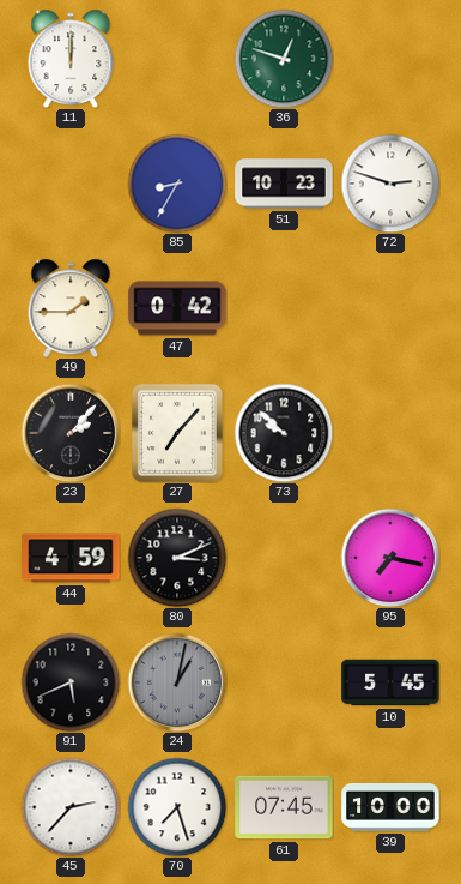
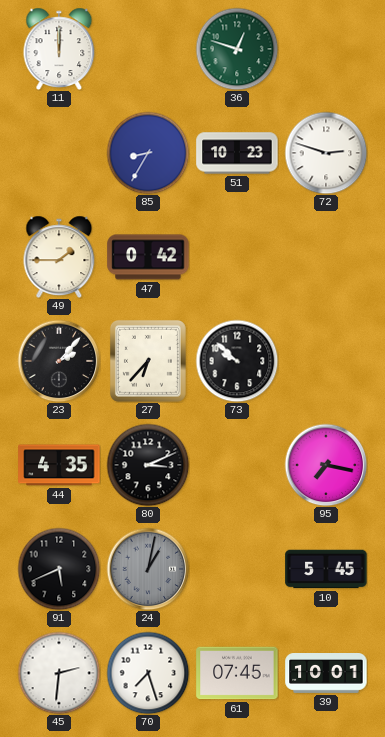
27: 7:07 -> 6:37
44: 4:59 -> 4:35
45: 2:37 -> 2:31
39: 10:00 -> 10:01
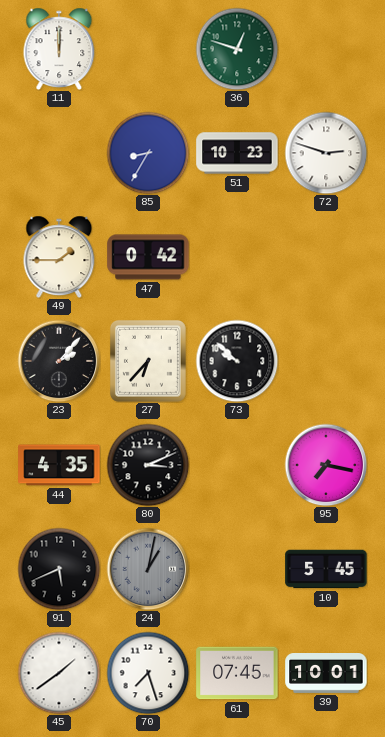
45: 2:31 -> 1:39
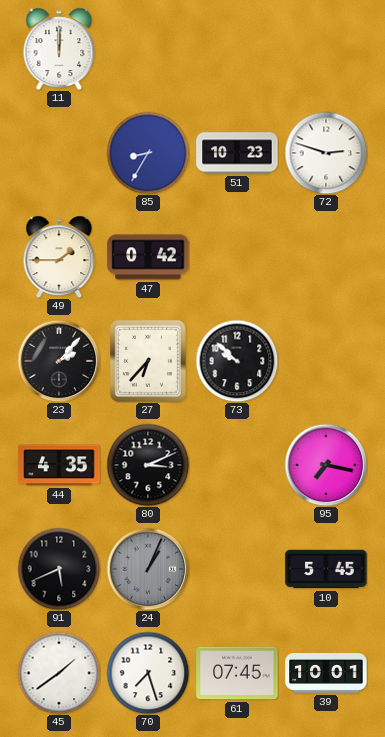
36: 12:48 -> none
24: 1:02 -> 1:04
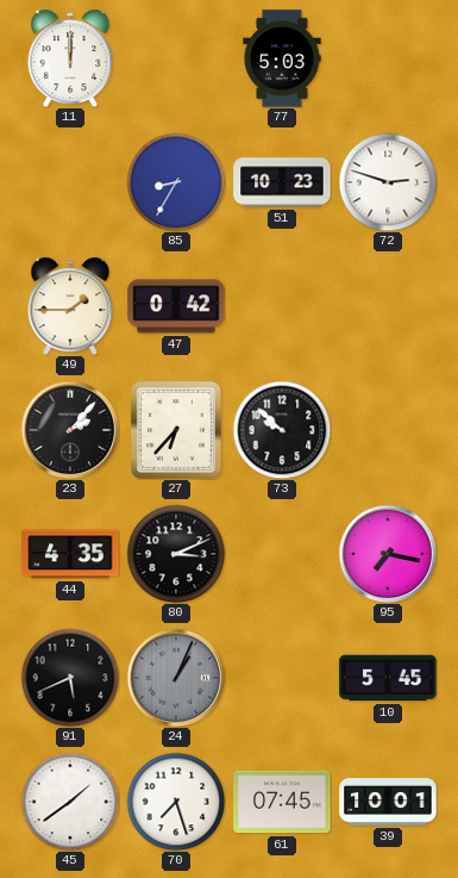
77: none -> 5:03
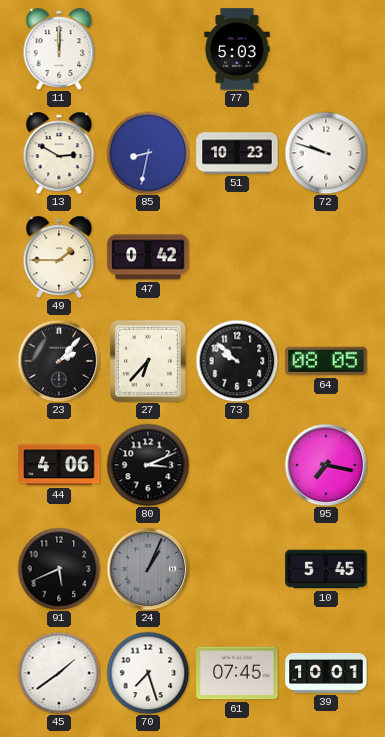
13: none -> 2:50
85: 8:35 -> 8:32
72: 2:48 -> 9:48
64: none -> 08:05
44: 4:35 -> 4:06
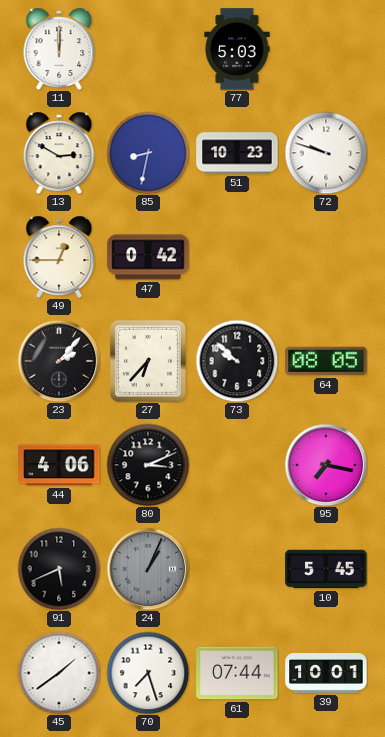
49: 1:45 -> 12:45
61: 07:45 -> 07:44
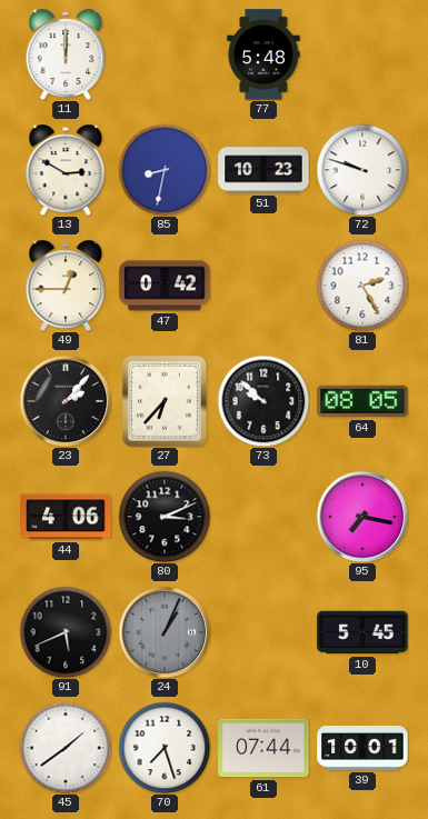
77: 5:03 -> 5:48
81: none -> 2:25
